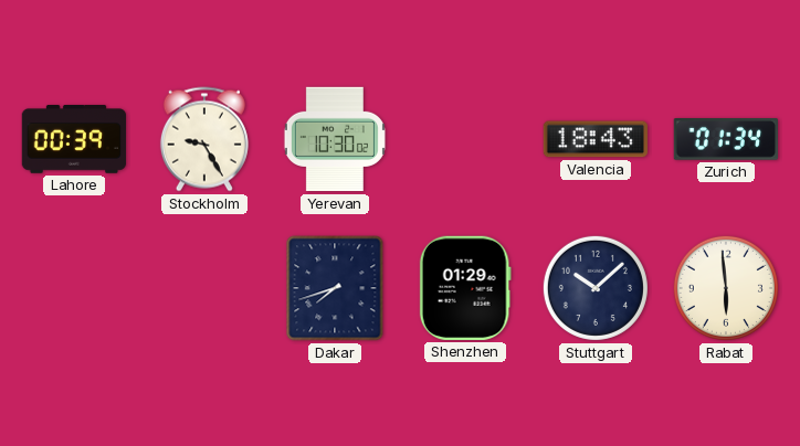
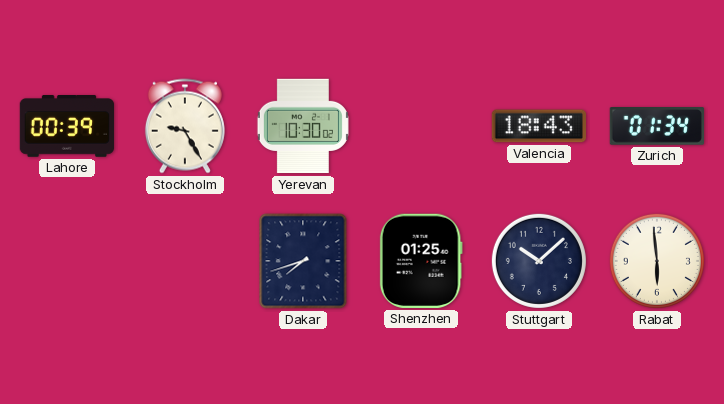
Shenzhen: 01:29 -> 01:25
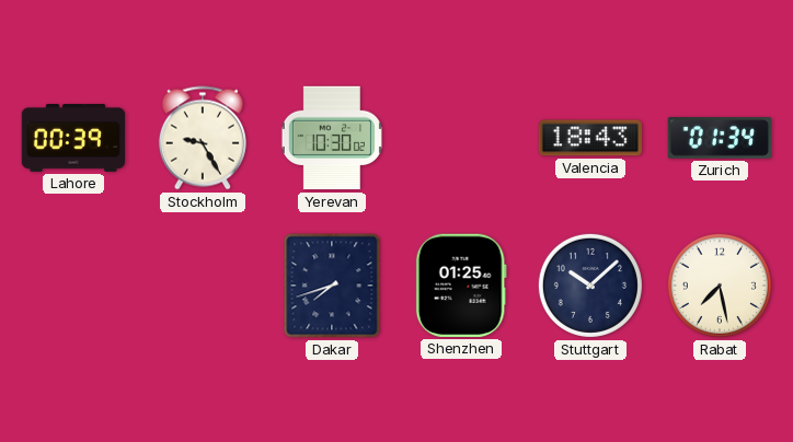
Rabat: 5:59 -> 7:28
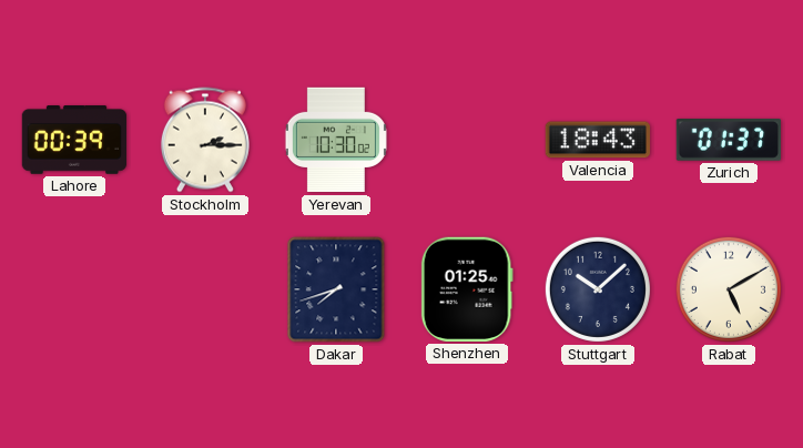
Stockholm: 9:25 -> 2:15
Zurich: 01:34 -> 01:37
Rabat: 7:28 -> 5:10
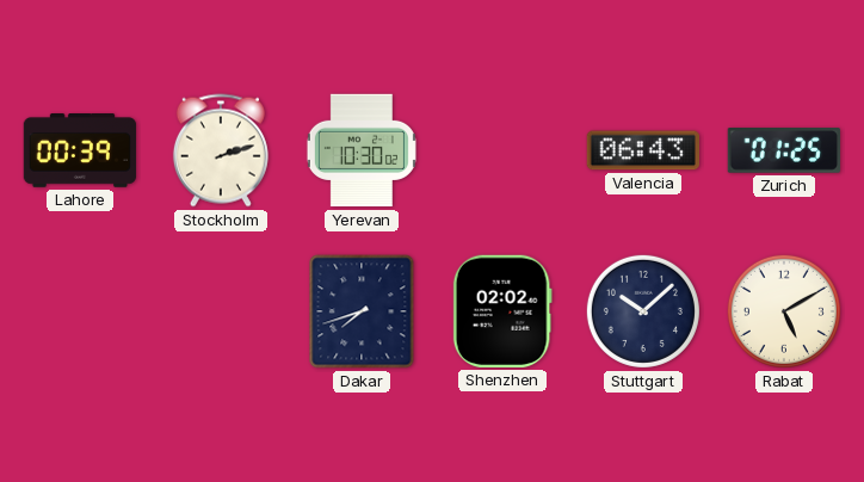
Stockholm: 2:15 -> 2:12
Valencia: 18:43 -> 06:43
Zurich: 01:37 -> 01:25
Shenzhen: 01:25 -> 02:02
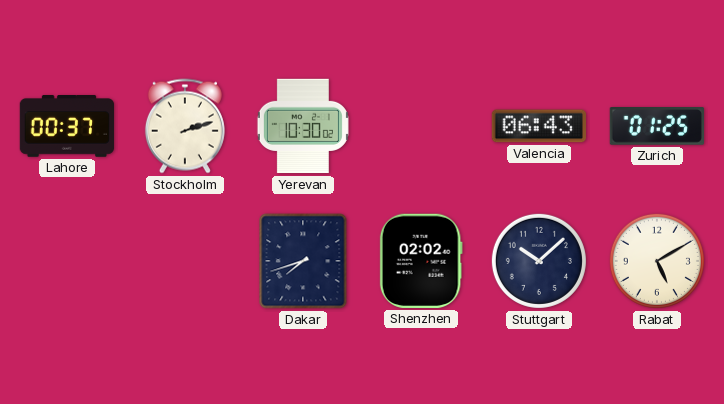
Lahore: 00:39 -> 00:37
